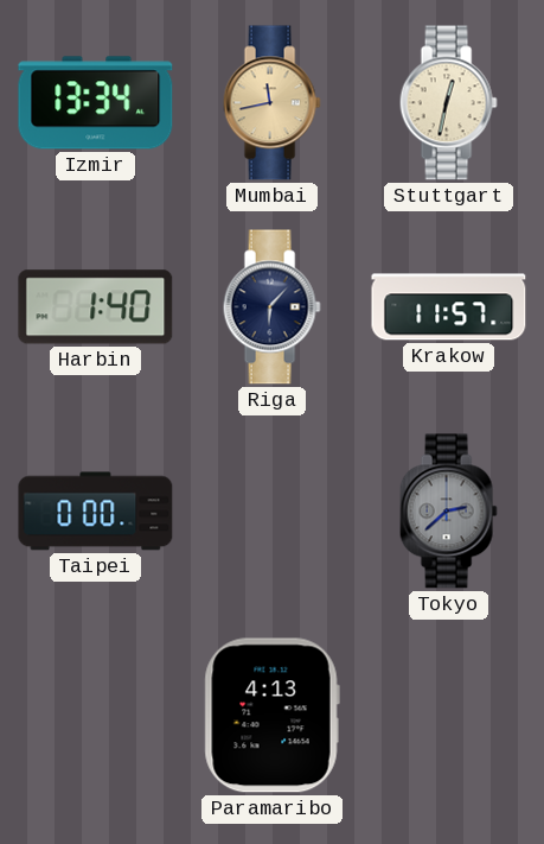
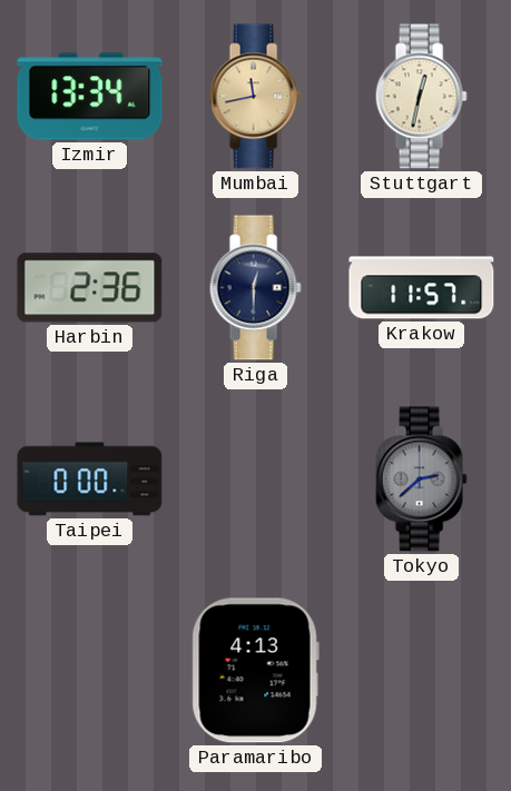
Harbin: 1:40 -> 2:36
Riga: 6:07 -> 12:30
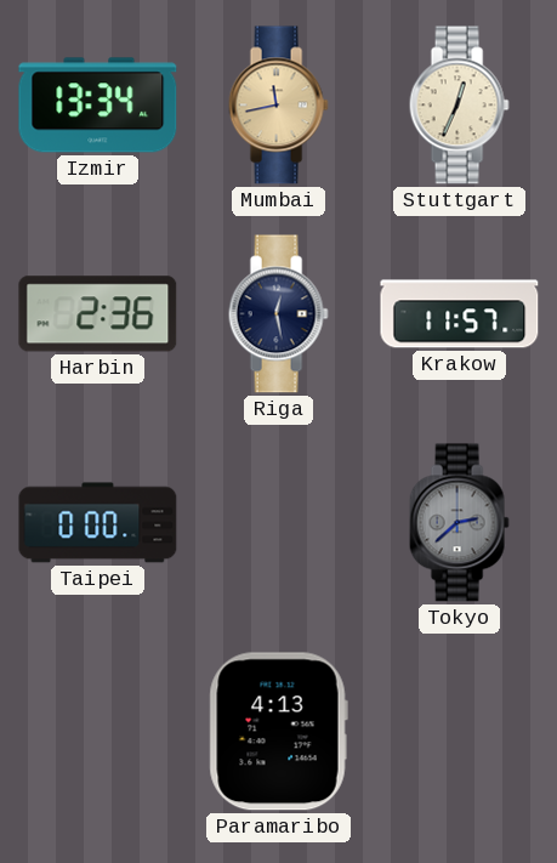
Stuttgart: 12:32 -> 12:34
Riga: 12:30 -> 12:28
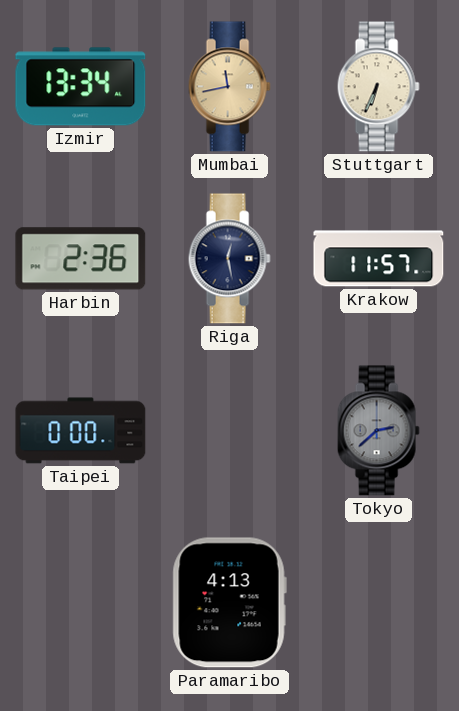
Stuttgart: 12:34 -> 6:34
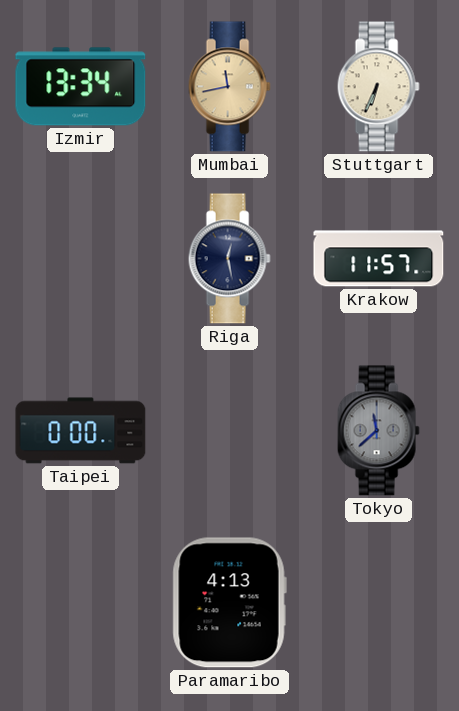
Harbin: 2:36 -> none
Tokyo: 2:38 -> 11:38
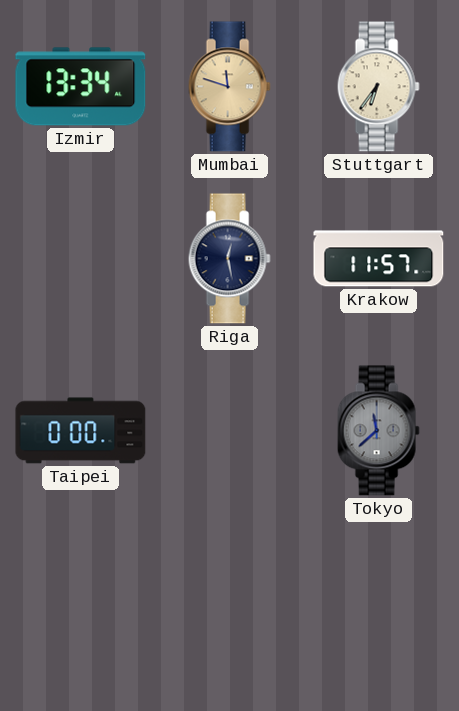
Mumbai: 11:43 -> 11:48
Stuttgart: 6:34 -> 6:36
Paramaribo: 4:13 -> none
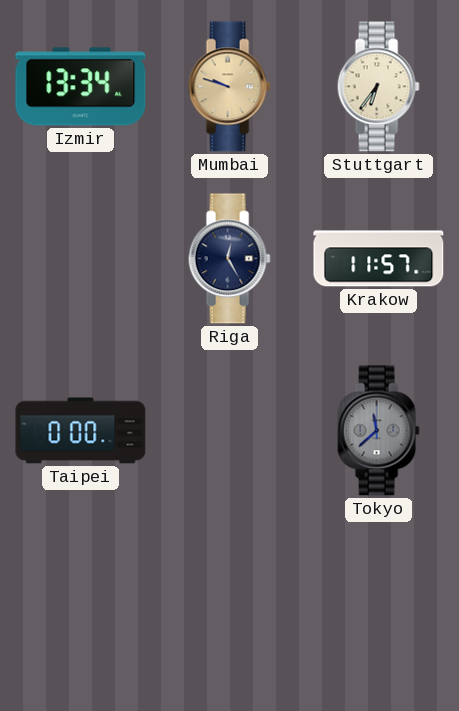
Mumbai: 11:48 -> 9:48
Riga: 12:28 -> 12:25
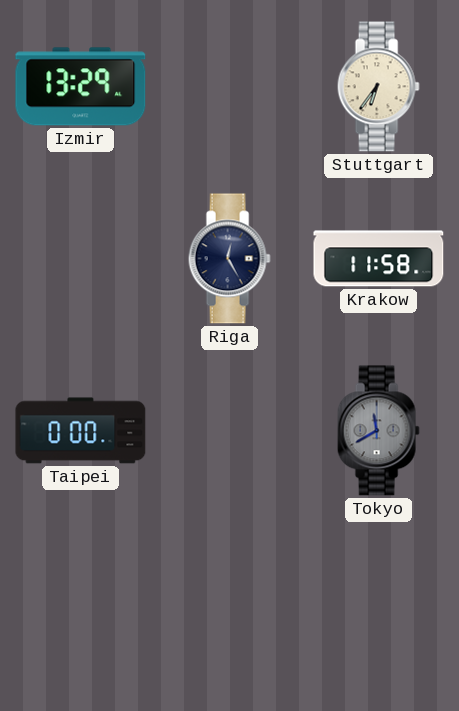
Izmir: 13:34 -> 13:29
Mumbai: 9:48 -> none
Krakow: 11:57 -> 11:58
Tokyo: 11:38 -> 11:40
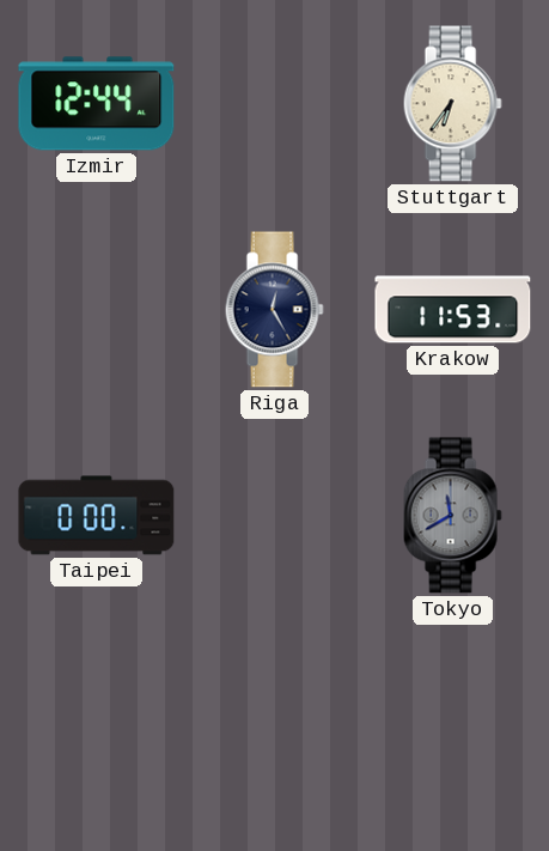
Izmir: 13:29 -> 12:44
Krakow: 11:58 -> 11:53
